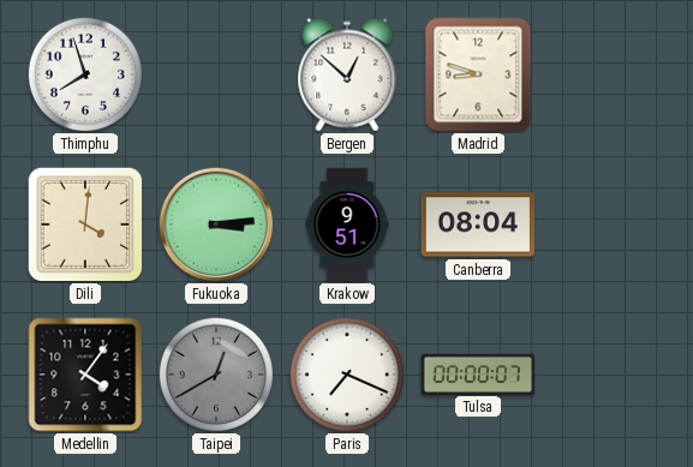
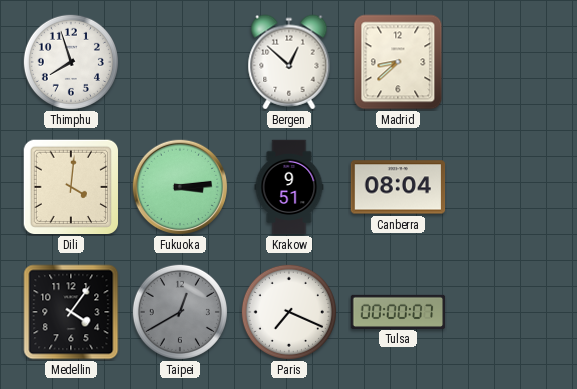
Madrid: 8:48 -> 8:38
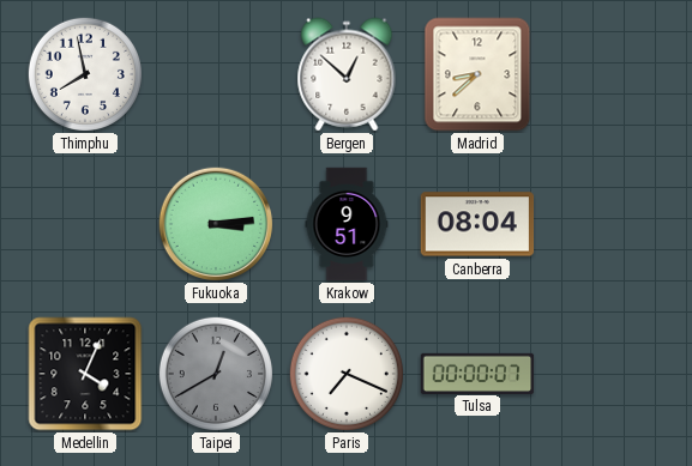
Thimphu: 7:57 -> 7:58
Dili: 4:01 -> none
Medellin: 4:06 -> 4:04
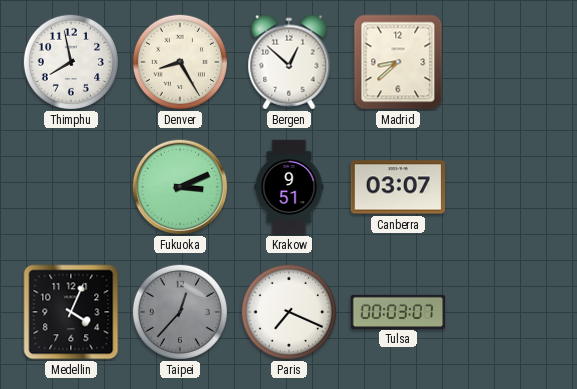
Denver: none -> 8:25
Fukuoka: 3:14 -> 3:11
Canberra: 08:04 -> 03:07
Taipei: 12:40 -> 12:37
Tulsa: 00:00 -> 00:03
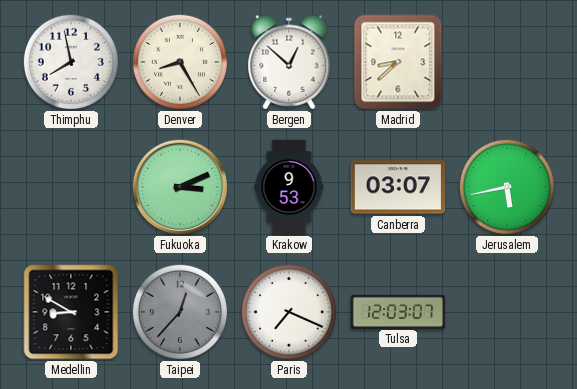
Krakow: 9:51 -> 9:53
Jerusalem: none -> 5:43
Medellin: 4:04 -> 8:50
Tulsa: 00:03 -> 12:03
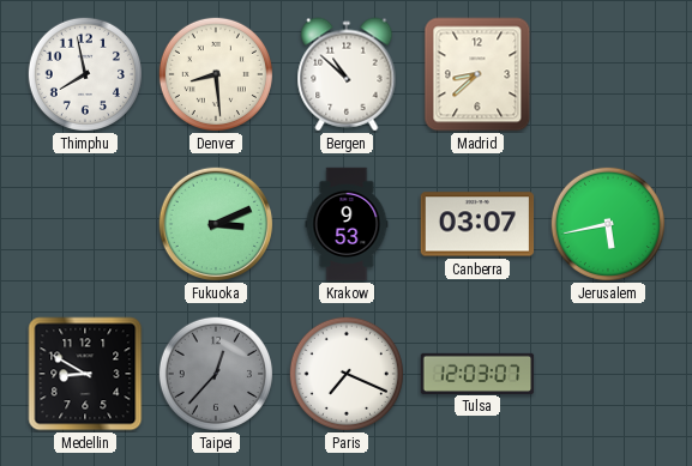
Denver: 8:25 -> 8:29
Bergen: 12:52 -> 10:52
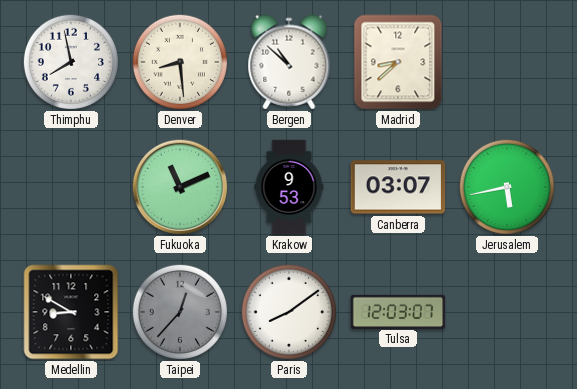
Fukuoka: 3:11 -> 11:11
Paris: 7:19 -> 8:09
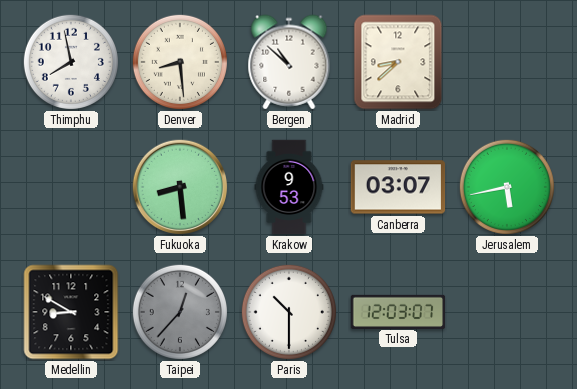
Fukuoka: 11:11 -> 8:29
Paris: 8:09 -> 10:30
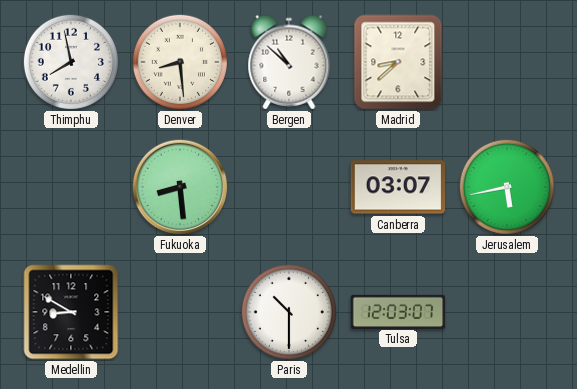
Krakow: 9:53 -> none
Taipei: 12:37 -> none
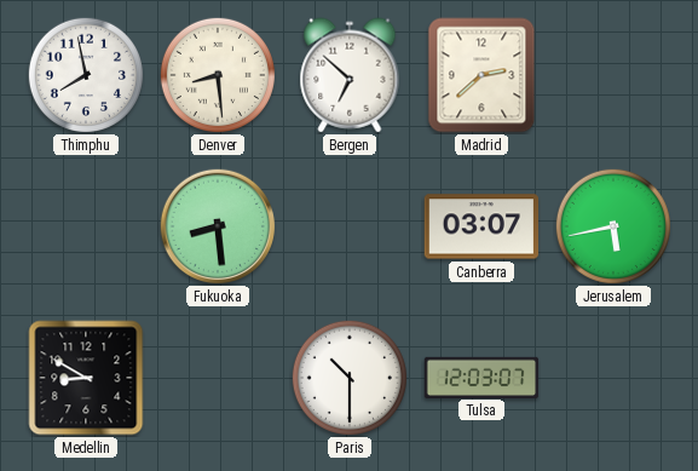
Bergen: 10:52 -> 6:52
Madrid: 8:38 -> 2:38
